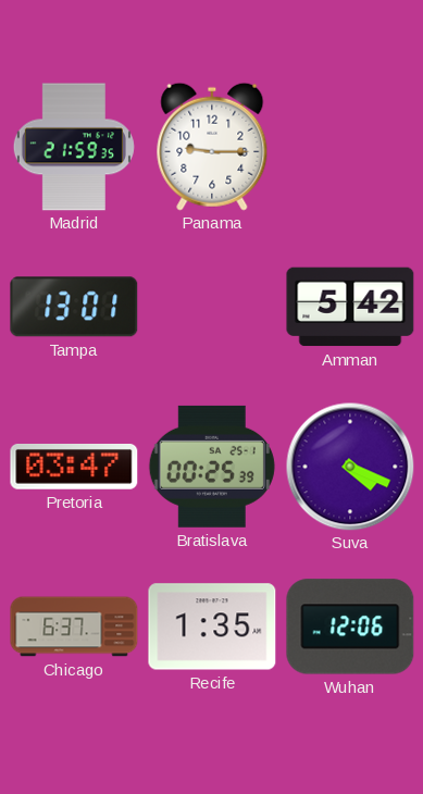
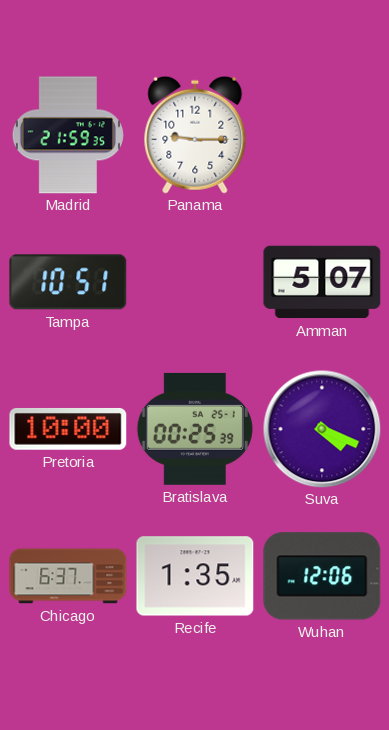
Tampa: 13:01 -> 10:51
Amman: 5:42 -> 5:07
Pretoria: 03:47 -> 10:00
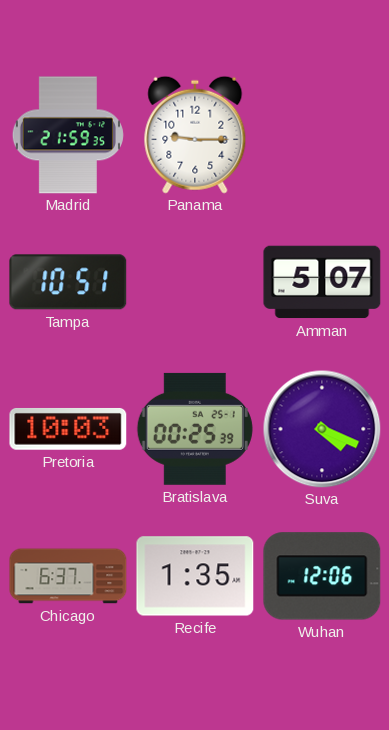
Pretoria: 10:00 -> 10:03
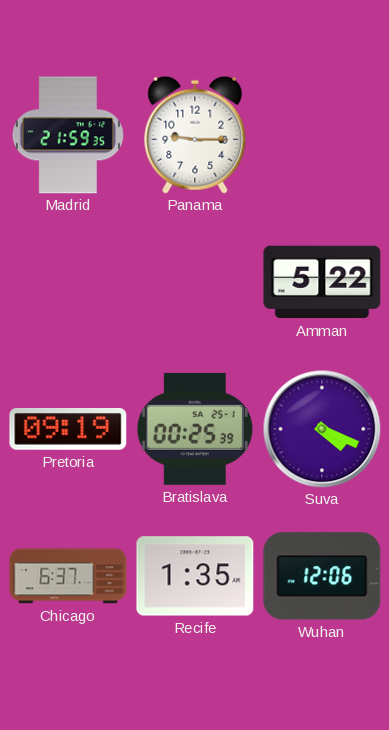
Tampa: 10:51 -> none
Amman: 5:07 -> 5:22
Pretoria: 10:03 -> 09:19
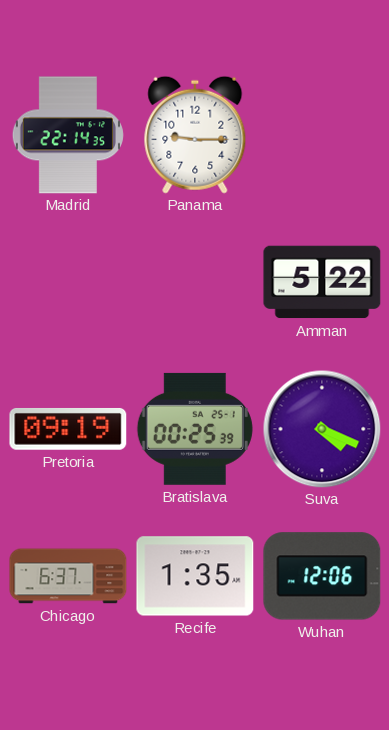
Madrid: 21:59 -> 22:14
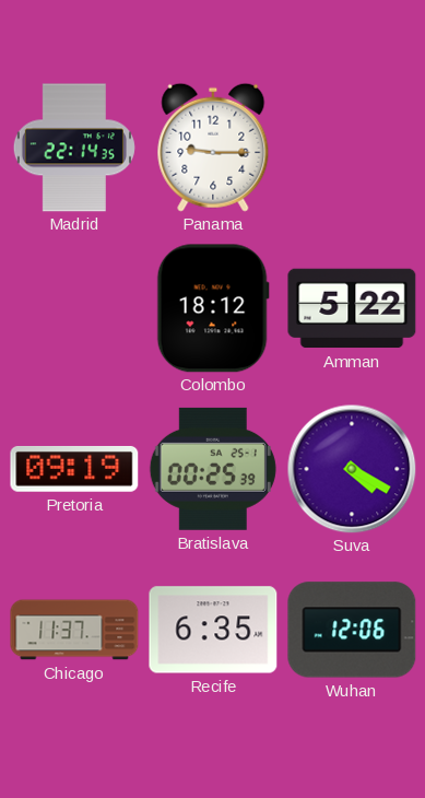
Colombo: none -> 18:12
Suva: 4:19 -> 4:20
Chicago: 6:37 -> 11:37
Recife: 1:35 -> 6:35
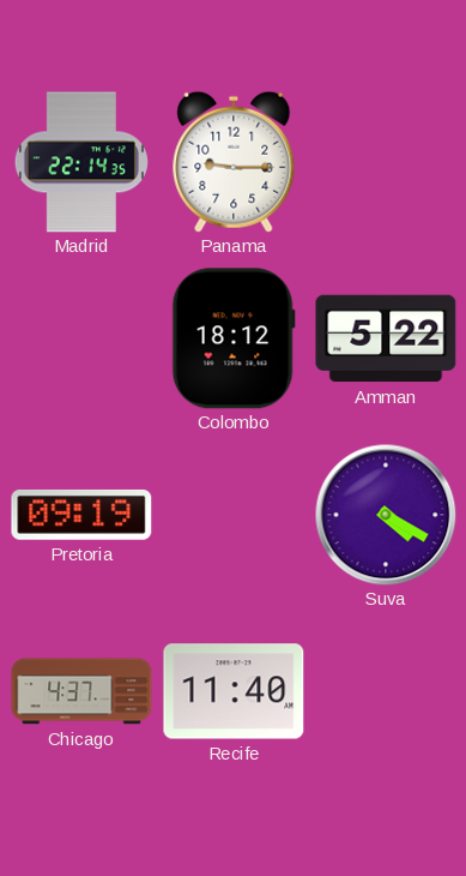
Bratislava: 00:25 -> none
Chicago: 11:37 -> 4:37
Recife: 6:35 -> 11:40
Wuhan: 12:06 -> none
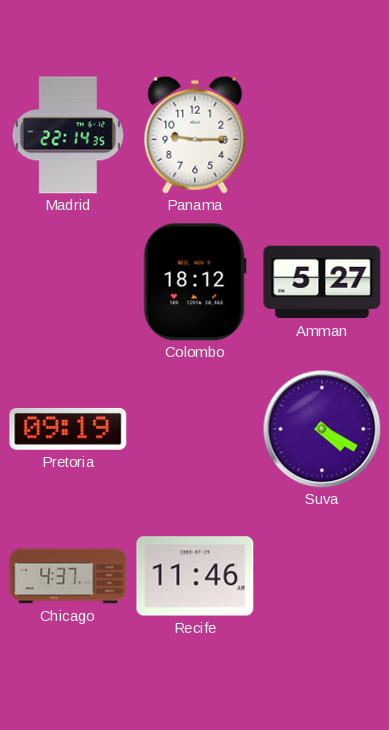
Amman: 5:22 -> 5:27
Recife: 11:40 -> 11:46
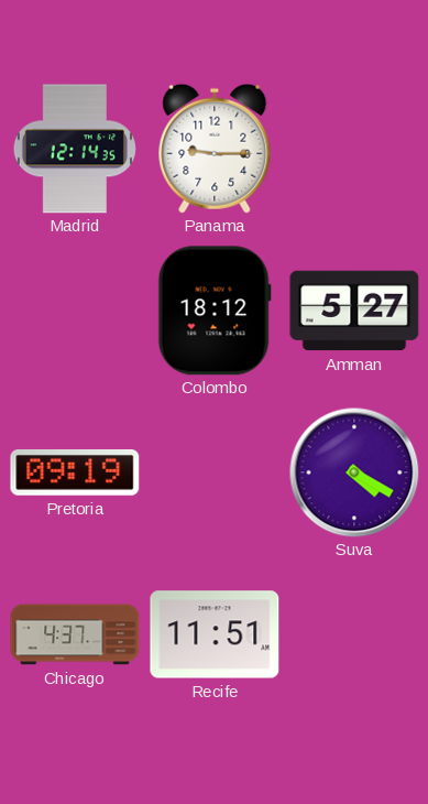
Madrid: 22:14 -> 12:14
Recife: 11:46 -> 11:51
